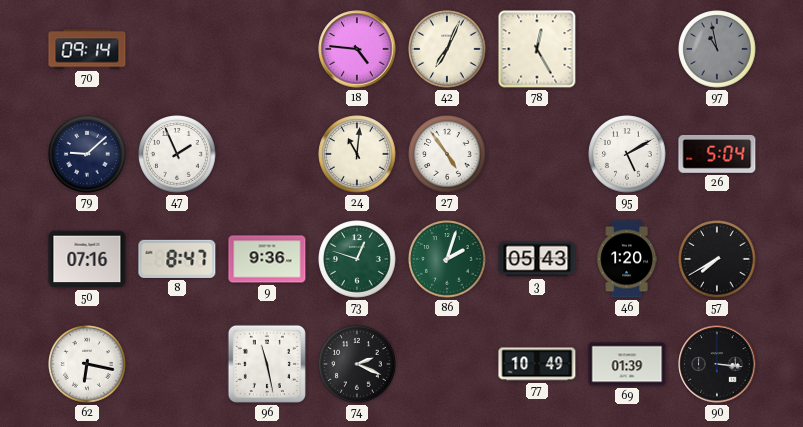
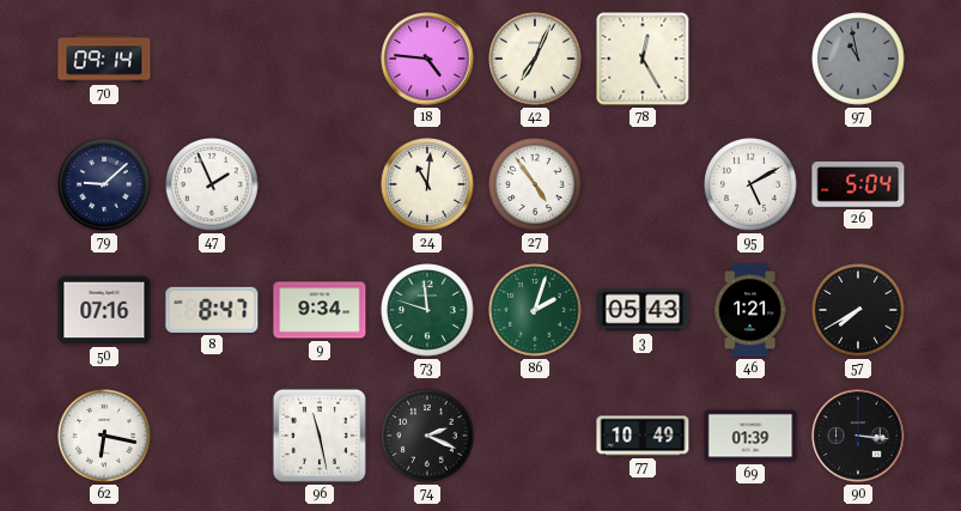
9: 9:36 -> 9:34
73: 12:48 -> 11:48
46: 1:20 -> 1:21
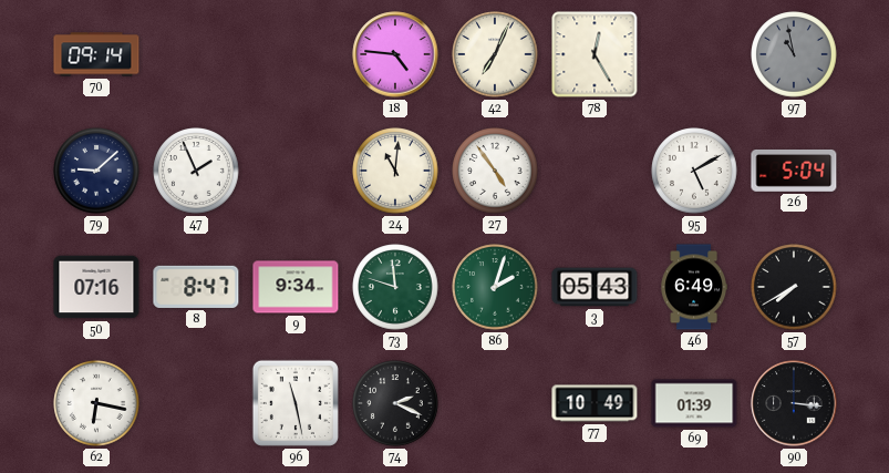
46: 1:21 -> 6:49
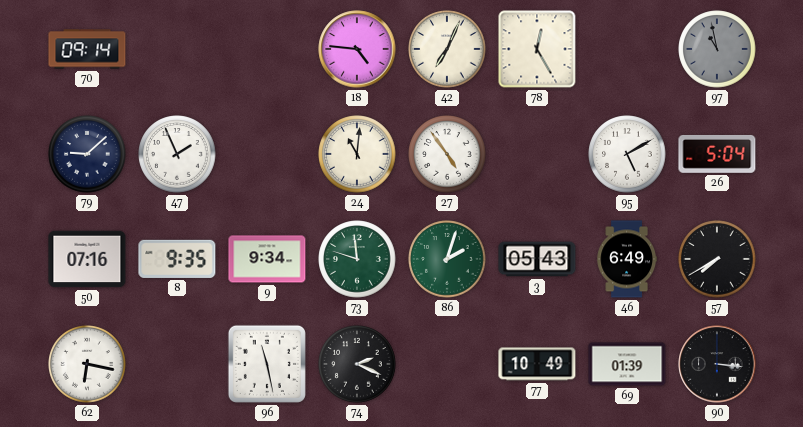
8: 8:47 -> 9:35
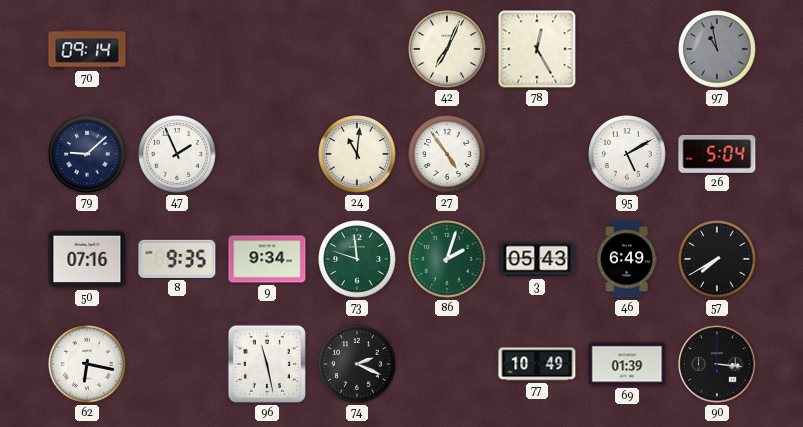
18: 4:46 -> none
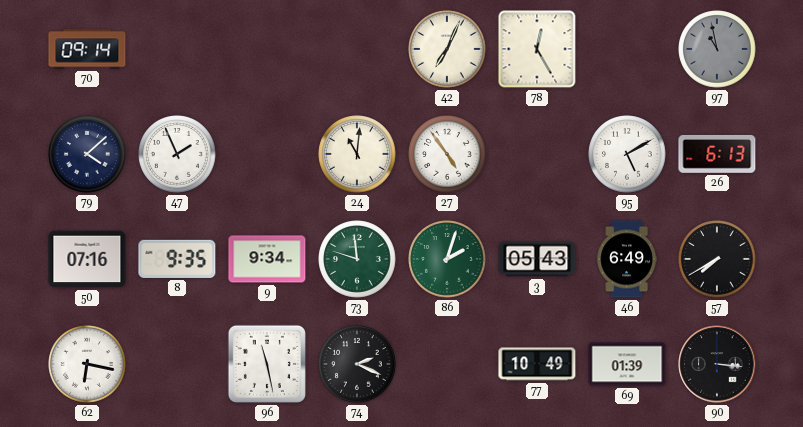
79: 9:08 -> 4:08
26: 5:04 -> 6:13
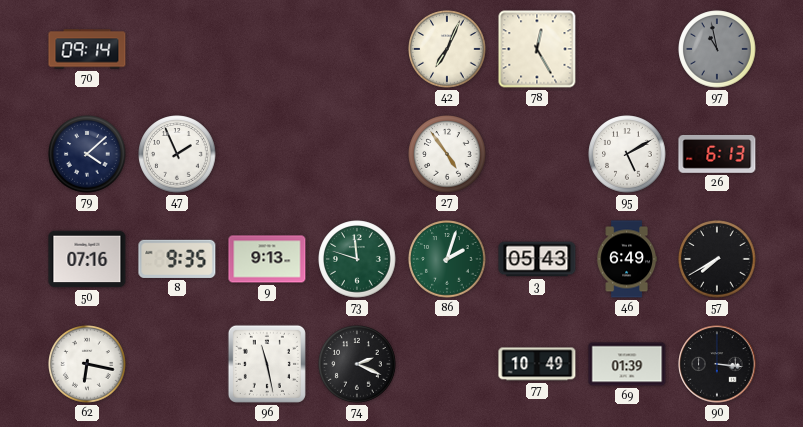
24: 11:01 -> none
9: 9:34 -> 9:13
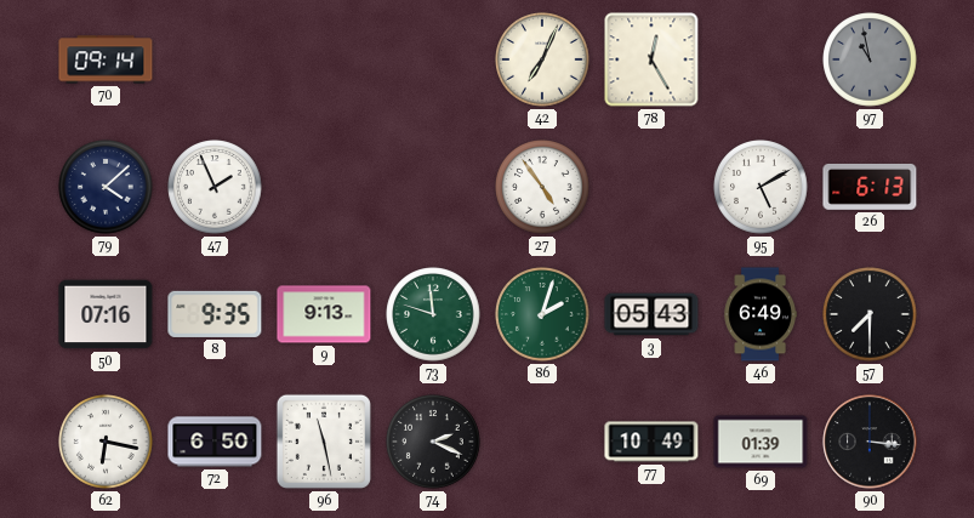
57: 7:40 -> 7:30
72: none -> 6:50
